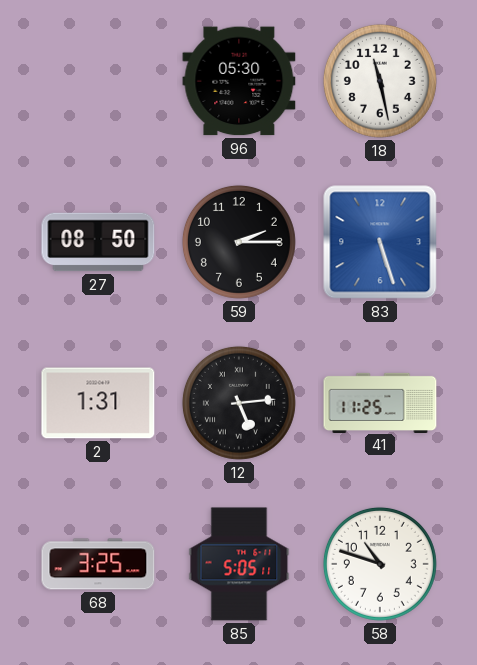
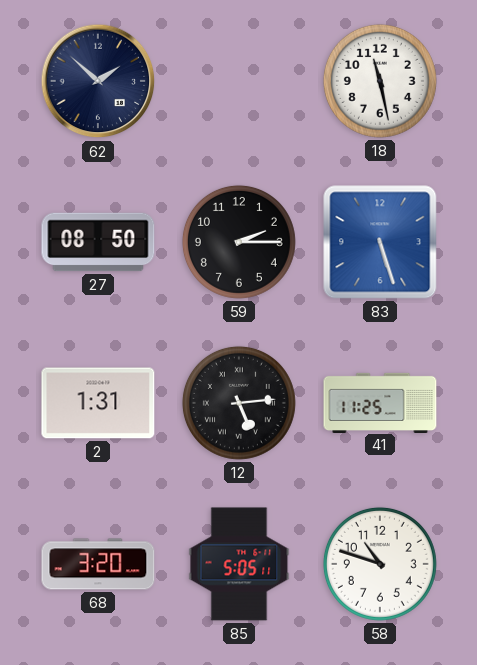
62: none -> 1:52
96: 05:30 -> none
68: 3:25 -> 3:20
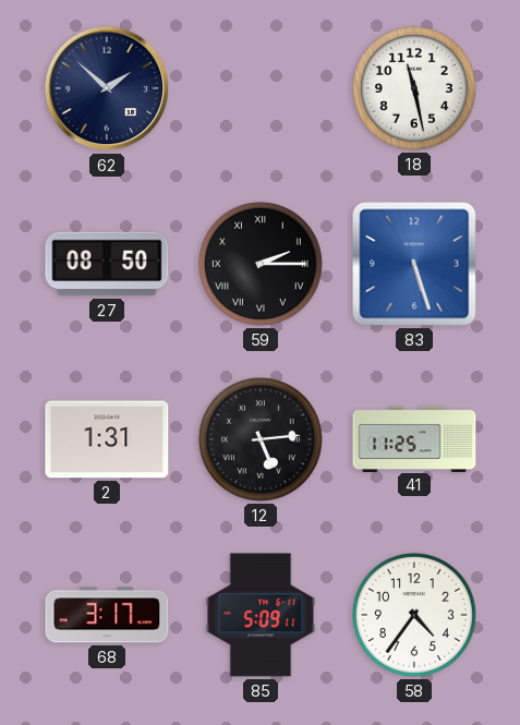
59 numerals: Arabic -> Roman
68: 3:20 -> 3:17
85: 5:05 -> 5:09
58: 10:48 -> 4:36
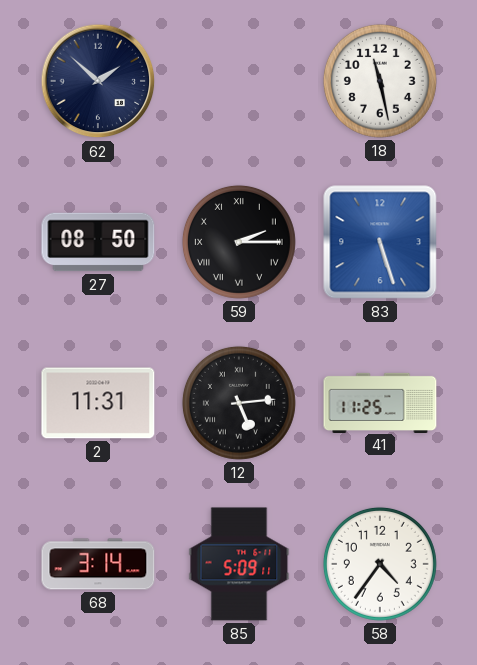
2: 1:31 -> 11:31
68: 3:17 -> 3:14
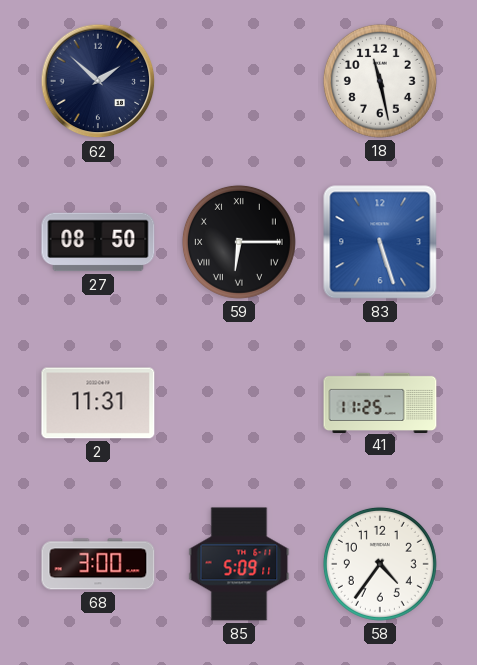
59: 2:15 -> 6:15
12: 5:14 -> none
68: 3:14 -> 3:00
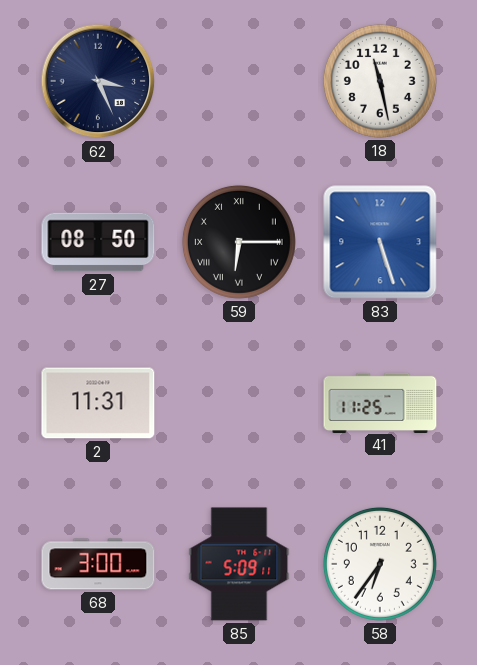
62: 1:52 -> 3:26
58: 4:36 -> 6:36
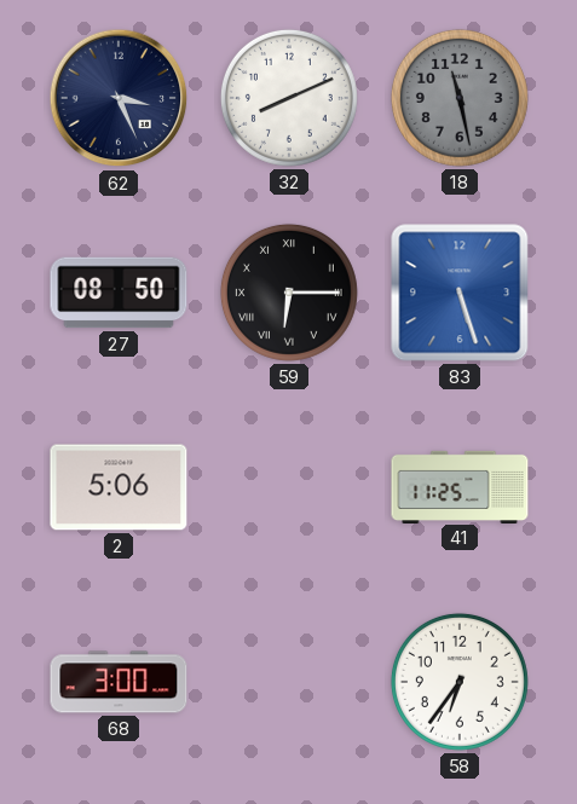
32: none -> 8:11
18 dial: white -> grey
2: 11:31 -> 5:06
85: 5:09 -> none
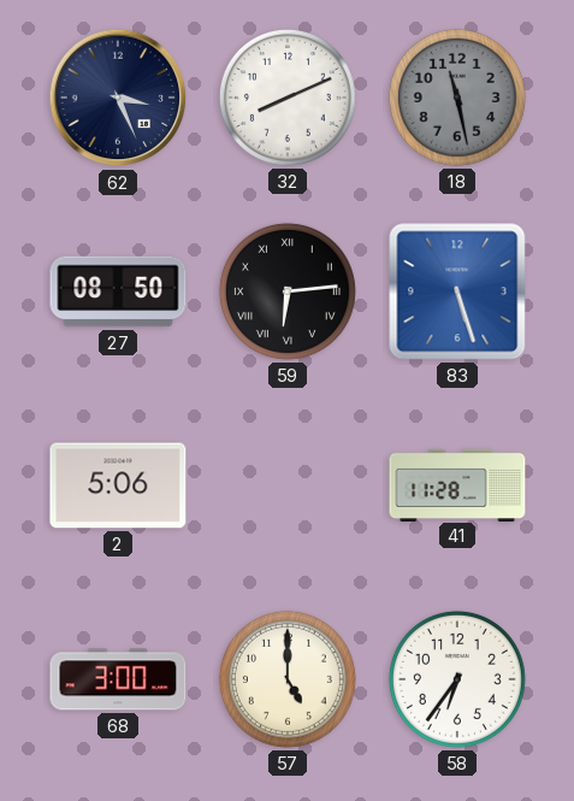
59: 6:15 -> 6:14
41: 11:25 -> 11:28
57: none -> 5:00
